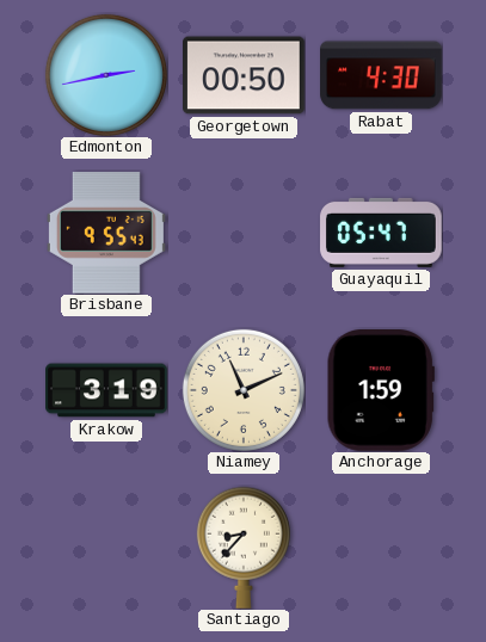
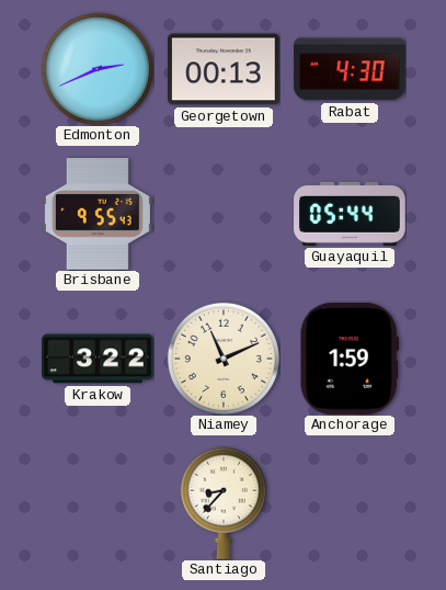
Edmonton: 2:43 -> 2:41
Georgetown: 00:50 -> 00:13
Guayaquil: 05:47 -> 05:44
Krakow: 3:19 -> 3:22
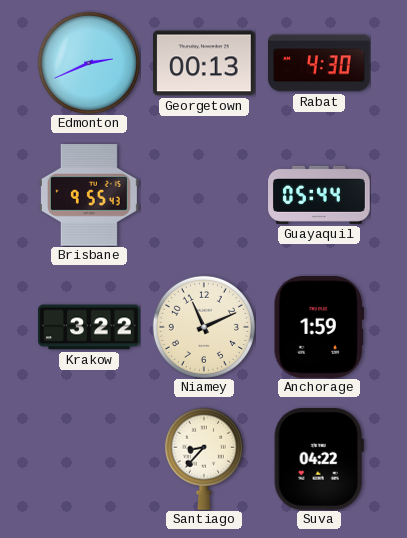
Suva: none -> 04:22
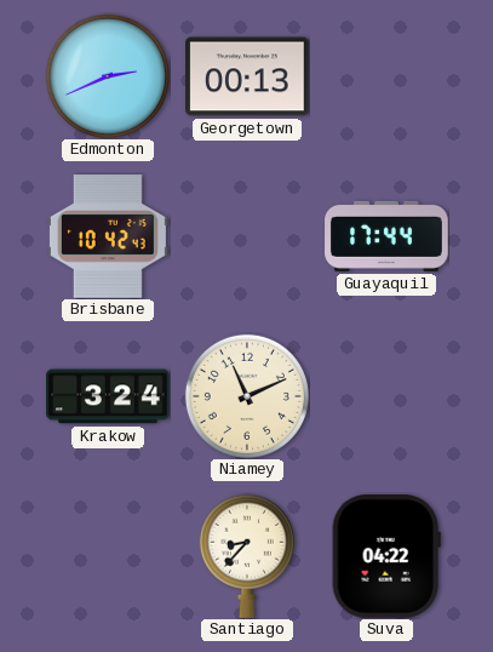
Rabat: 4:30 -> none
Brisbane: 9:55 -> 10:42
Guayaquil: 05:44 -> 17:44
Krakow: 3:22 -> 3:24
Anchorage: 1:59 -> none
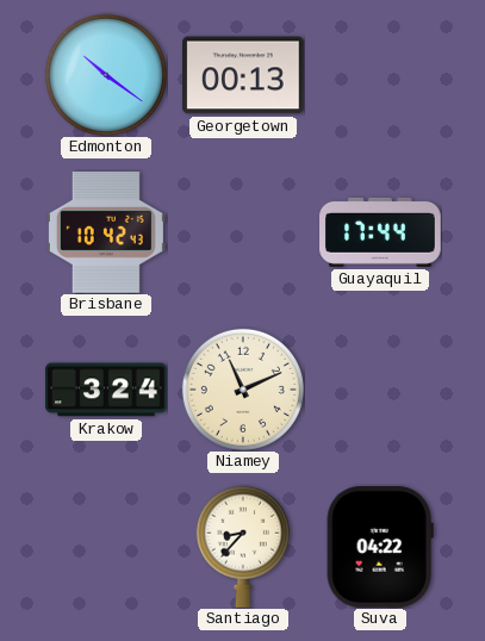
Edmonton: 2:41 -> 10:21
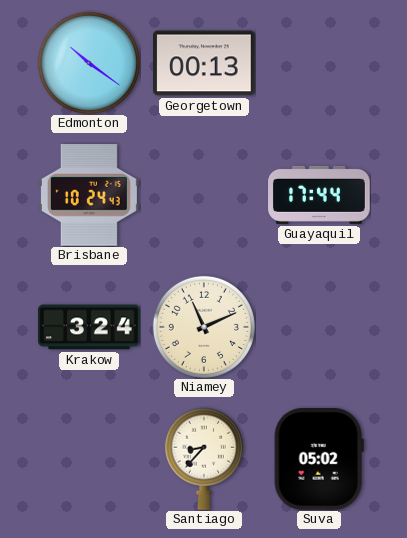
Brisbane: 10:42 -> 10:24
Suva: 04:22 -> 05:02
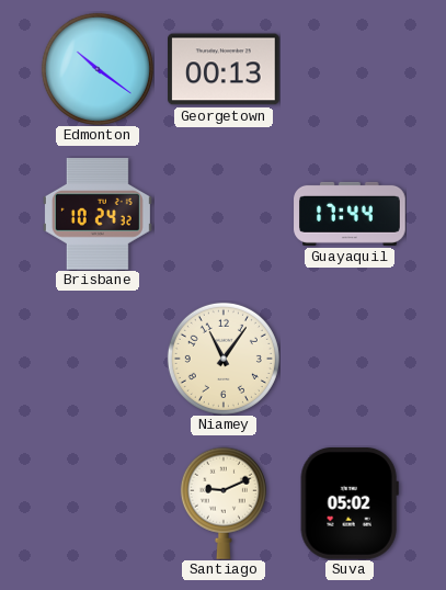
Brisbane: 10:24:43 -> 10:24:32
Krakow: 3:24 -> none
Niamey: 11:11 -> 11:06
Santiago: 8:37 -> 9:11
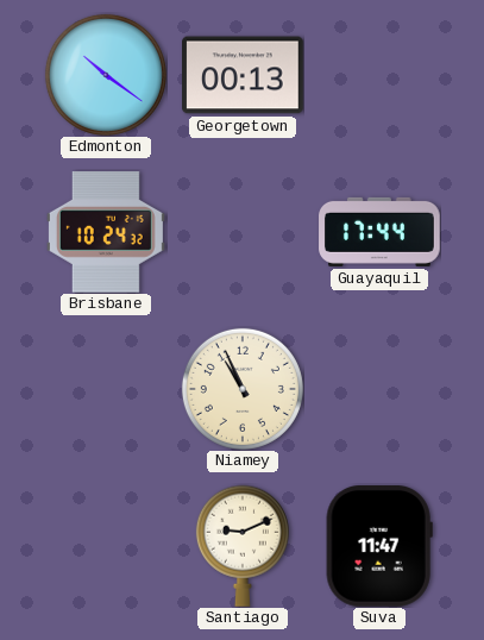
Niamey: 11:06 -> 10:56
Suva: 05:02 -> 11:47
